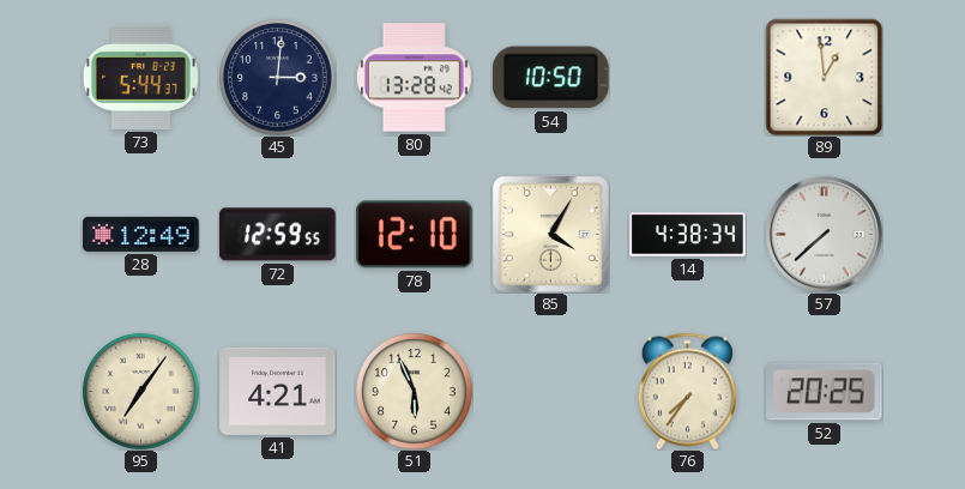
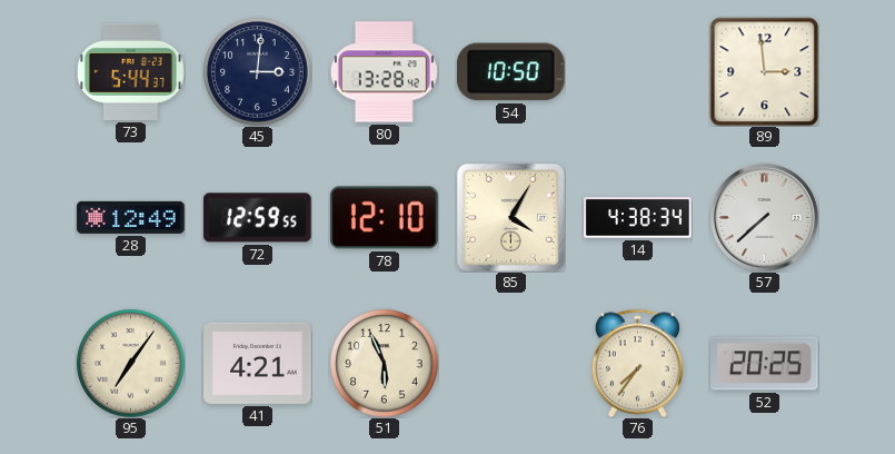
89: 12:59 -> 2:59
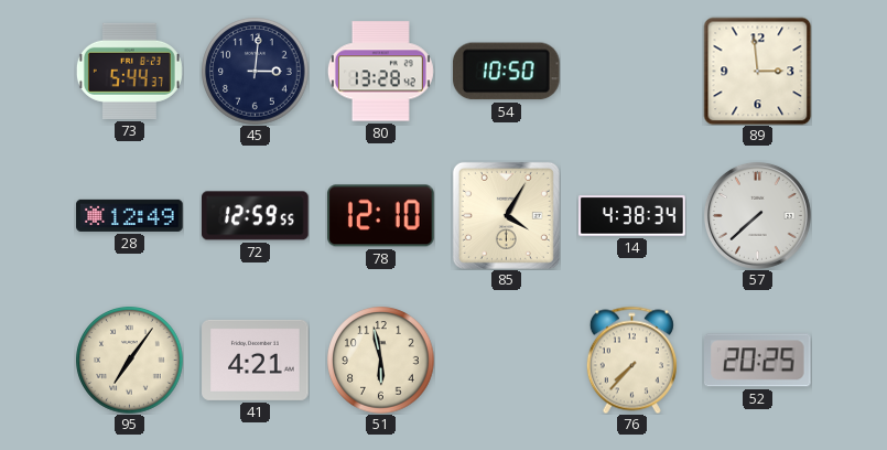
51: 5:56 -> 5:58
76: 7:36 -> 7:37
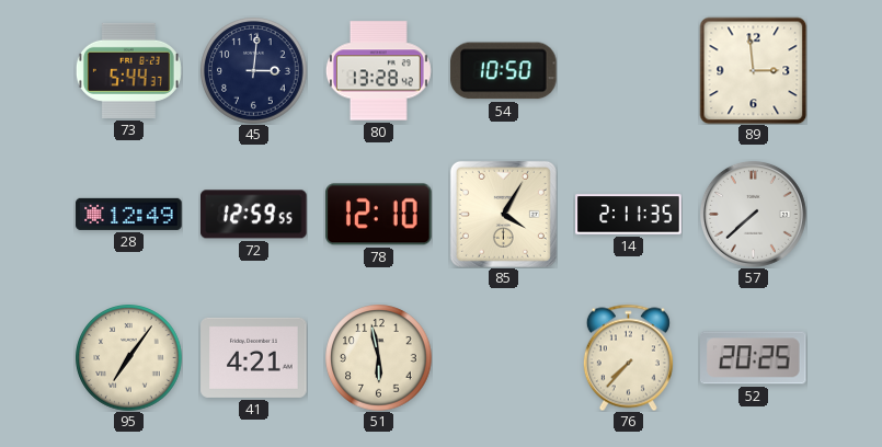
14: 4:38 -> 2:11
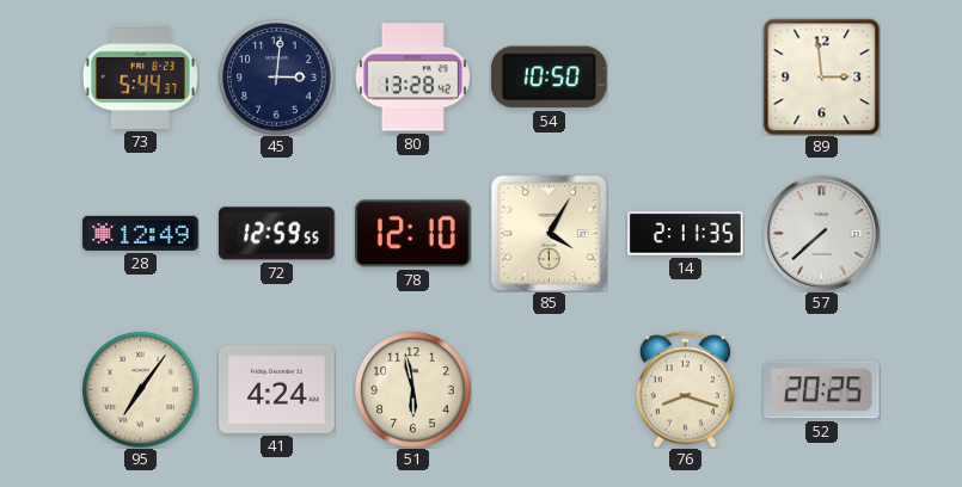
41: 4:21 -> 4:24
76: 7:37 -> 8:18
